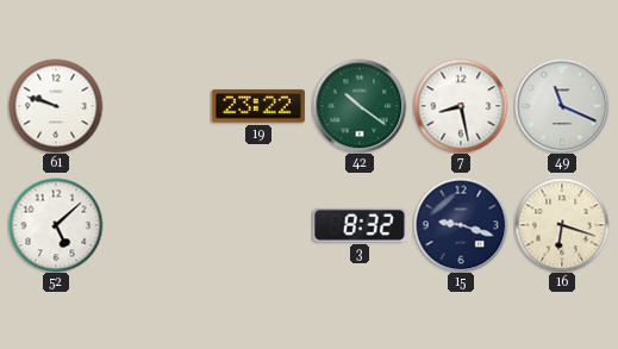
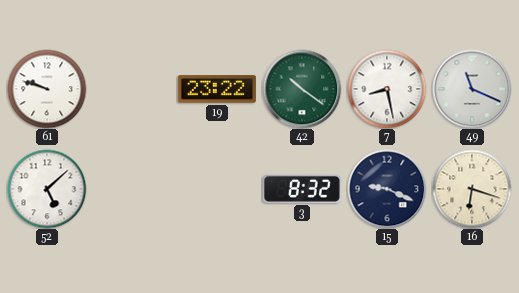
15: 9:18 -> 9:19
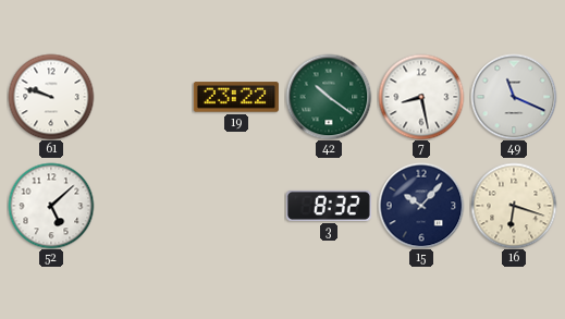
15: 9:19 -> 10:07
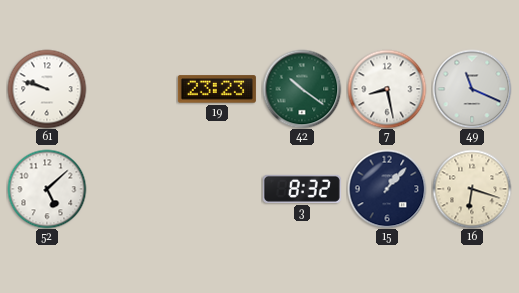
19: 23:22 -> 23:23
15: 10:07 -> 1:07
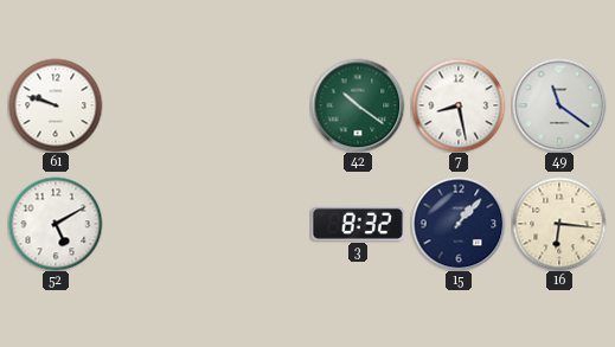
19: 23:23 -> none
49: 11:19 -> 11:21
52: 5:08 -> 5:10
16: 6:18 -> 6:16
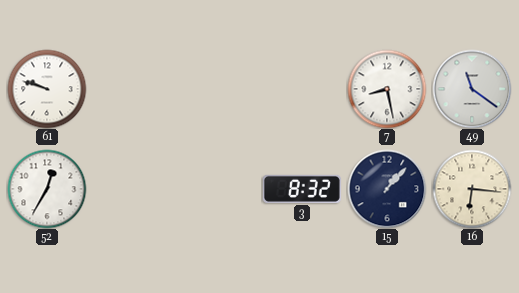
42: 10:21 -> none
52: 5:10 -> 12:35
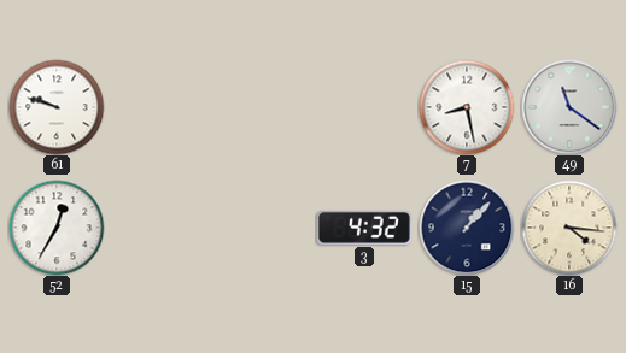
3: 8:32 -> 4:32
16: 6:16 -> 4:16
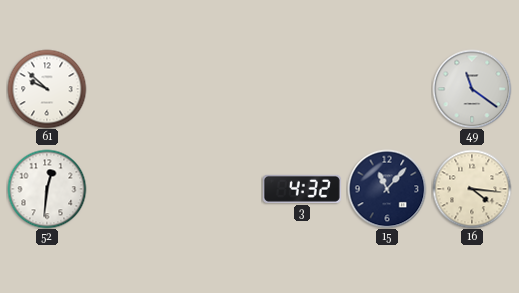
61: 9:48 -> 9:52
7: 8:28 -> none
52: 12:35 -> 12:31
15: 1:07 -> 11:07
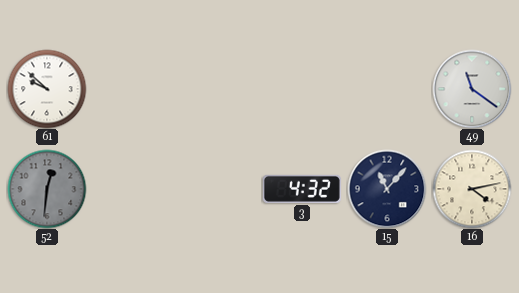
52 dial: white -> grey
16: 4:16 -> 4:13
